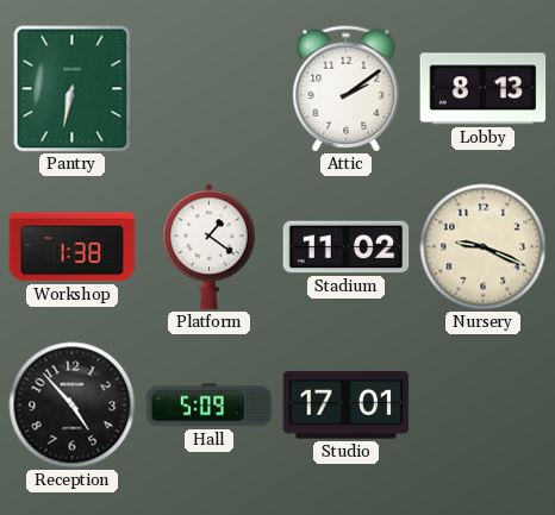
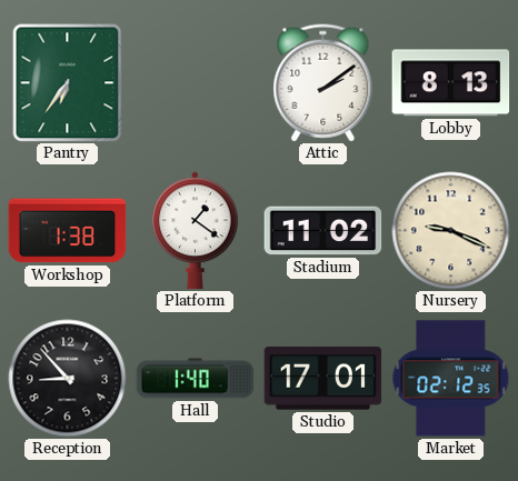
Pantry: 6:32 -> 6:36
Reception: 4:53 -> 8:53
Hall: 5:09 -> 1:40
Market: none -> 02:12
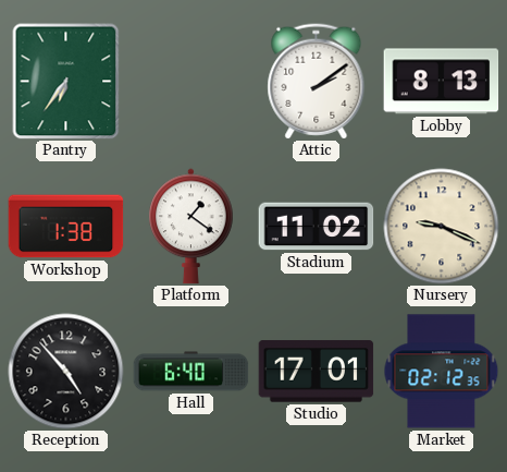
Reception: 8:53 -> 4:53
Hall: 1:40 -> 6:40
